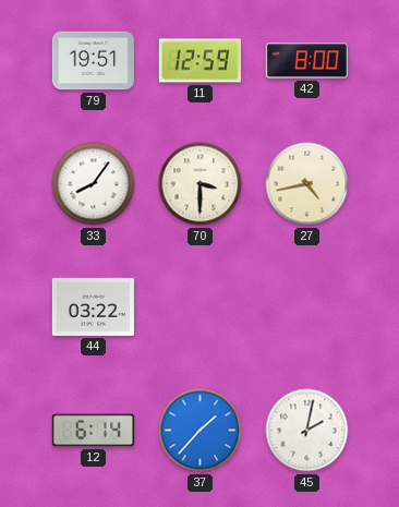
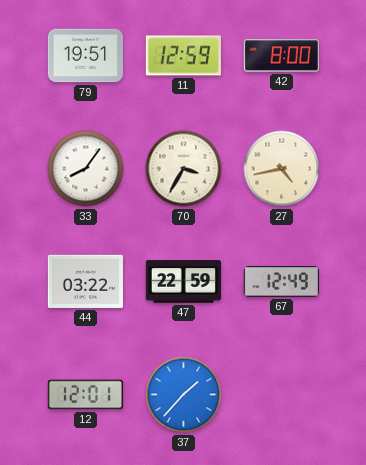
70: 3:30 -> 3:35
47: none -> 22:59
67: none -> 12:49
12: 6:14 -> 12:01
45: 2:02 -> none
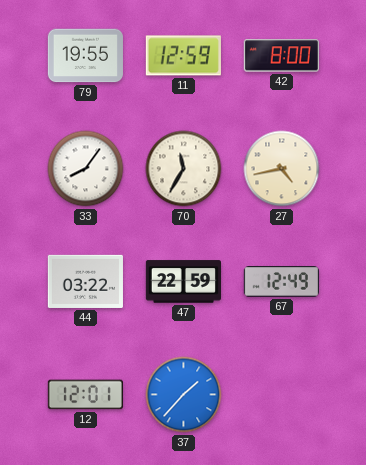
79: 19:51 -> 19:55
70: 3:35 -> 11:35
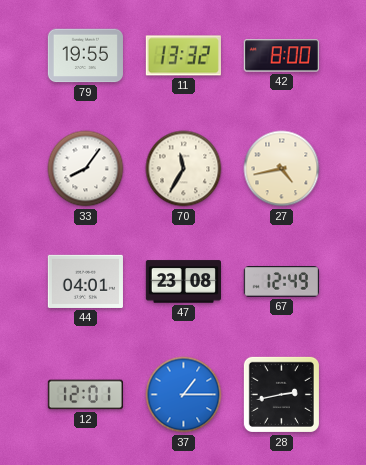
11: 12:59 -> 13:32
44: 03:22 -> 04:01
47: 22:59 -> 23:08
37: 1:37 -> 1:15
28: none -> 2:43
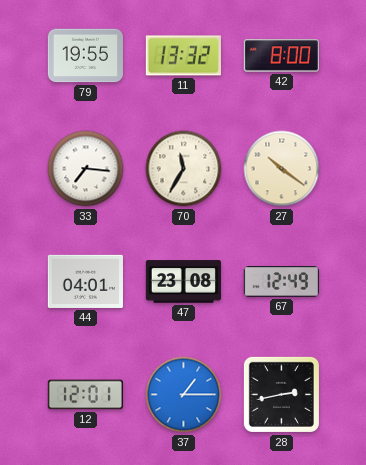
33: 8:06 -> 7:16
27: 4:43 -> 10:21
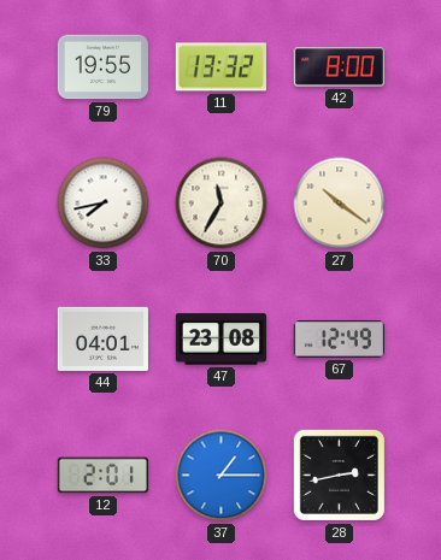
33: 7:16 -> 7:43
12: 12:01 -> 2:01
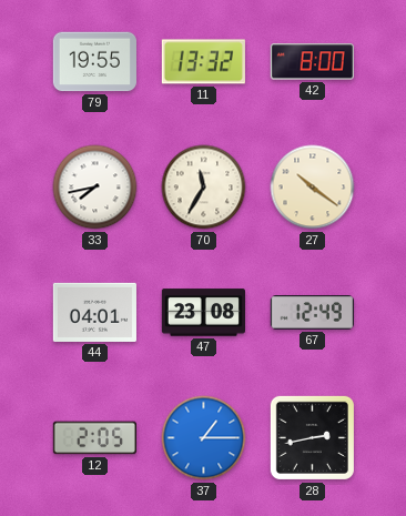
12: 2:01 -> 2:05
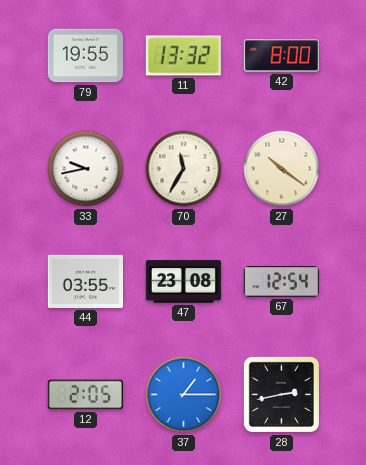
33: 7:43 -> 9:43
44: 04:01 -> 03:55
67: 12:49 -> 12:54
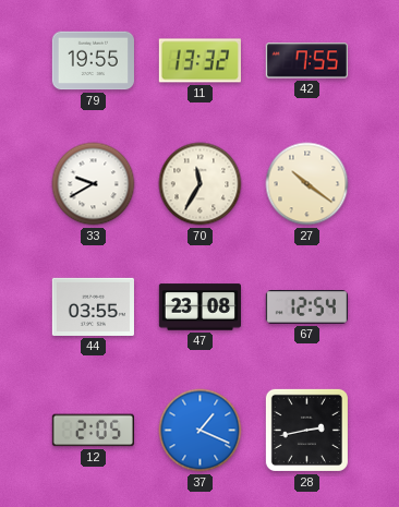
42: 8:00 -> 7:55
33: 9:43 -> 9:40
37: 1:15 -> 1:19
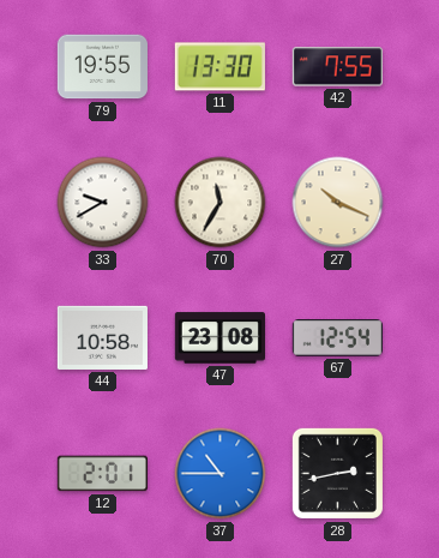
11: 13:32 -> 13:30
27: 10:21 -> 10:19
44: 03:55 -> 10:58
12: 2:05 -> 2:01
37: 1:19 -> 10:45
